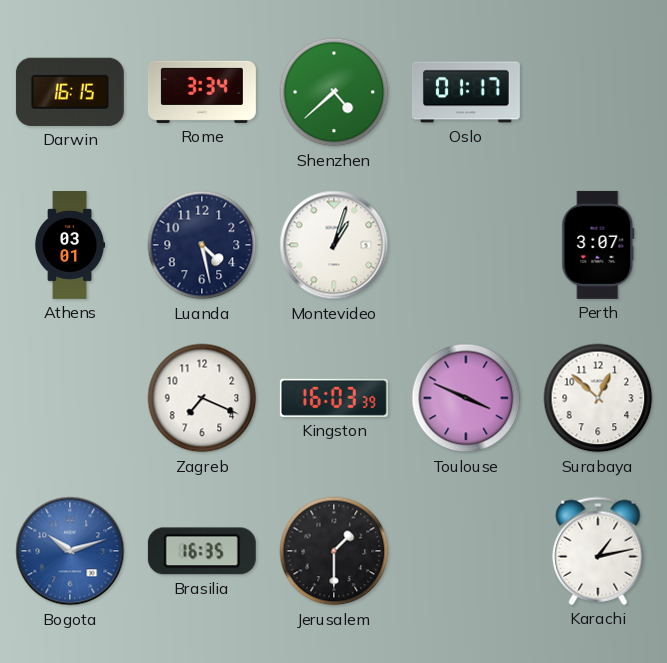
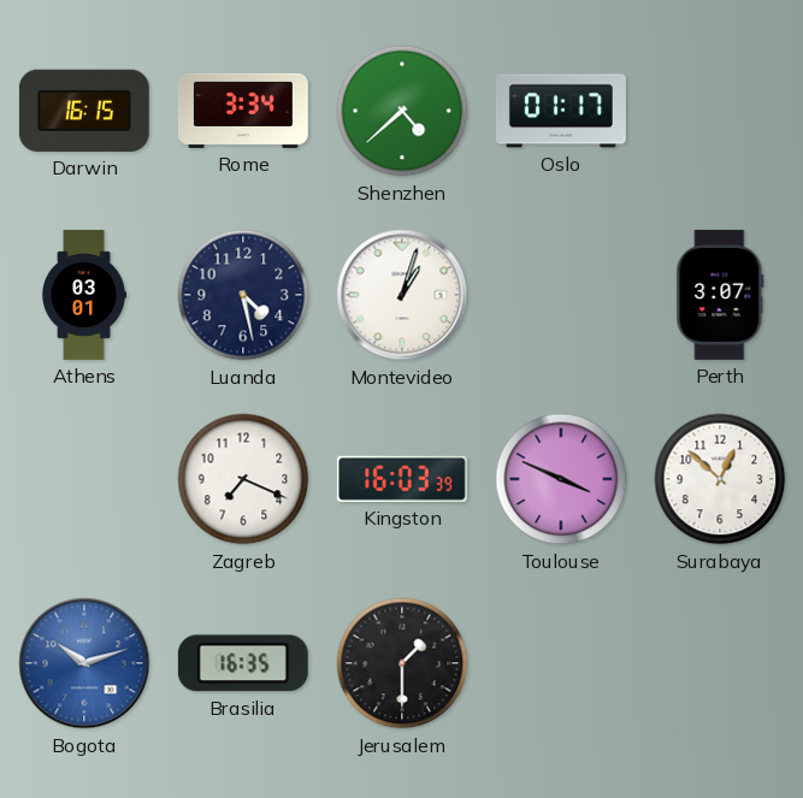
Karachi: 1:13 -> none
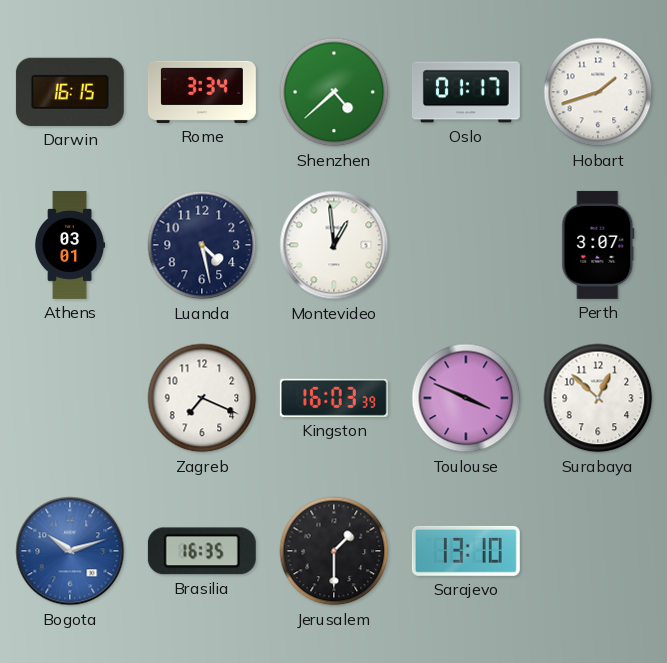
Hobart: none -> 1:42
Montevideo: 1:03 -> 12:59
Sarajevo: none -> 13:10
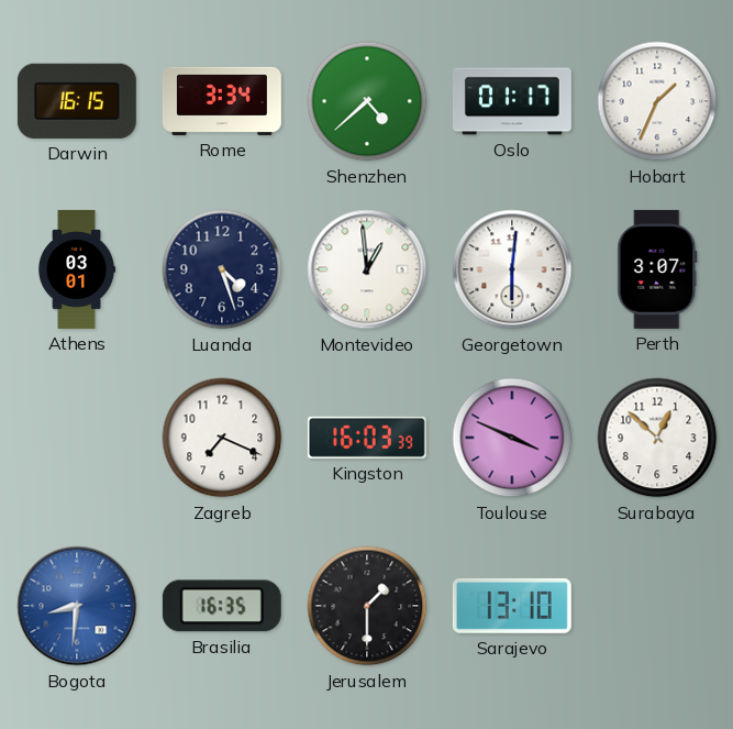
Hobart: 1:42 -> 1:34
Luanda: 4:28 -> 4:27
Georgetown: none -> 6:01
Bogota: 10:12 -> 8:31
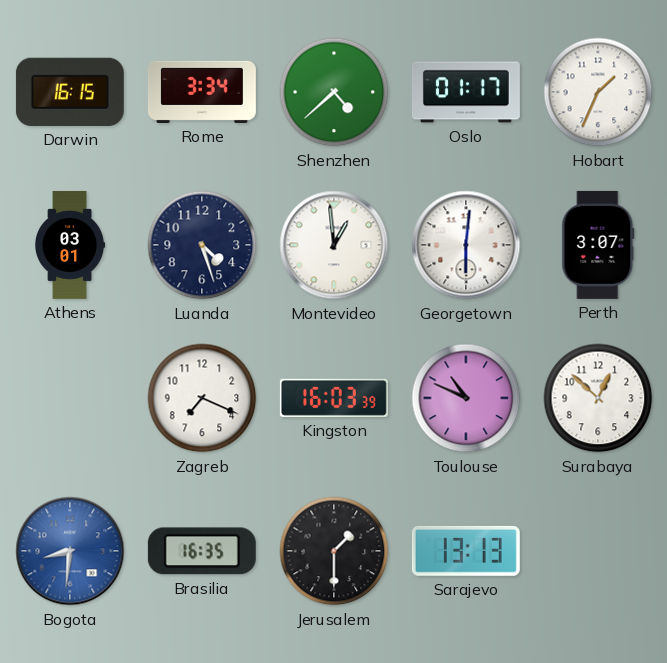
Toulouse: 3:49 -> 10:49
Sarajevo: 13:10 -> 13:13
